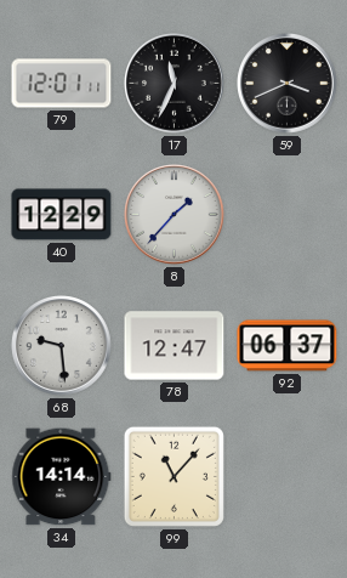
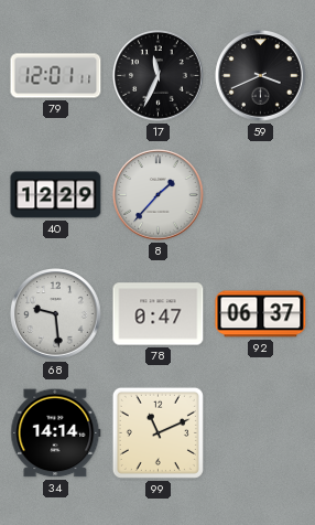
78: 12:47 -> 0:47
99: 11:07 -> 11:11
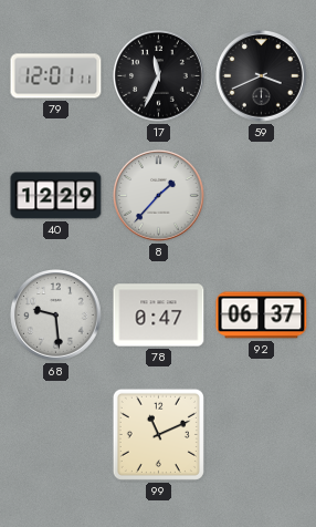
34: 14:14 -> none
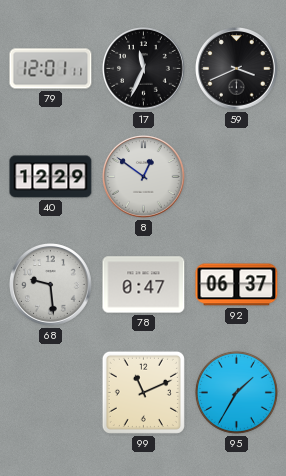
8: 1:37 -> 12:51
95: none -> 1:35
